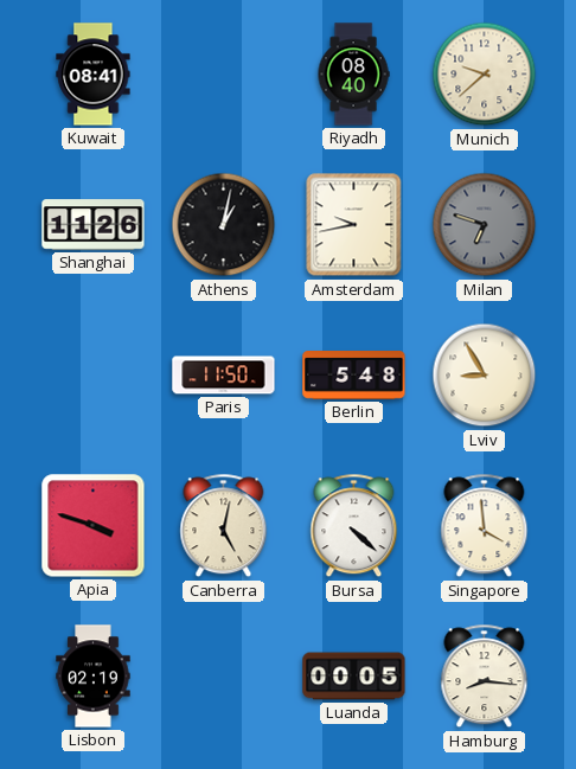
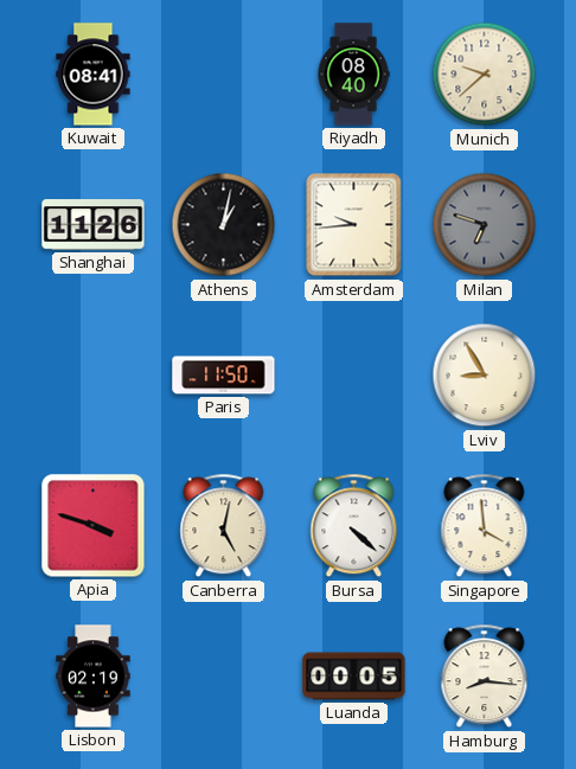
Amsterdam: 9:43 -> 9:44
Berlin: 5:48 -> none
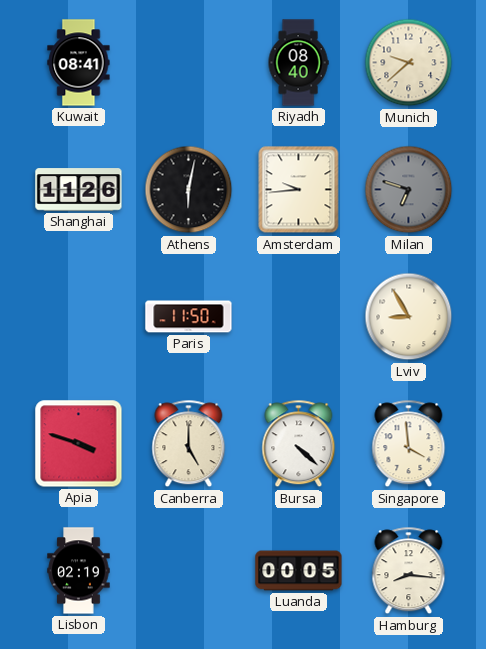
Athens: 1:02 -> 6:02
Canberra: 5:02 -> 5:00
